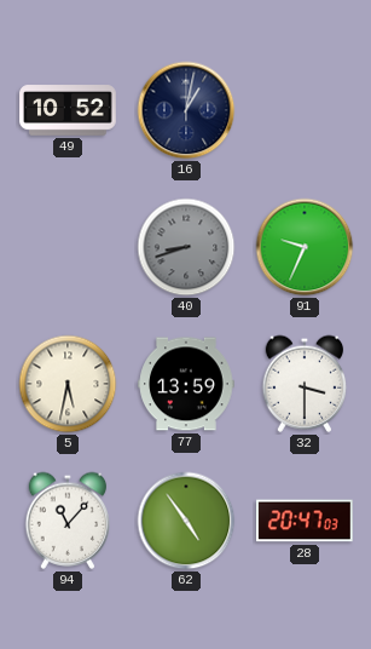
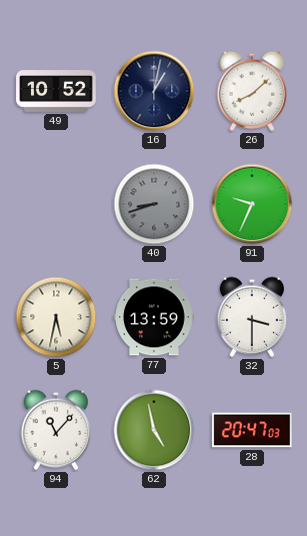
26: none -> 8:08
62: 4:54 -> 4:58
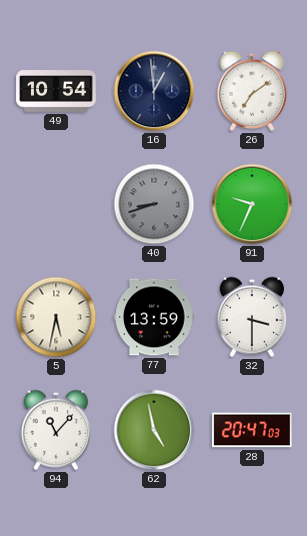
49: 10:52 -> 10:54
16: 1:02 -> 12:59
26: 8:08 -> 7:09
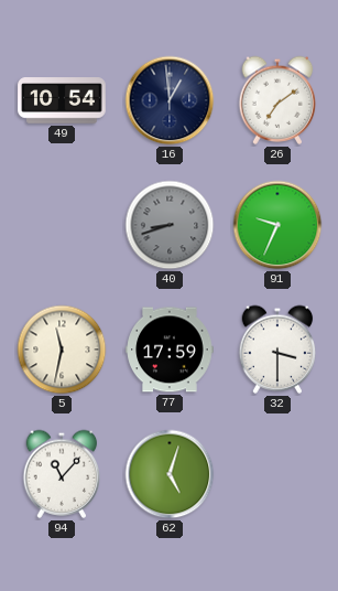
5: 5:32 -> 11:32
77: 13:59 -> 17:59
62: 4:58 -> 5:03
28: 20:47 -> none
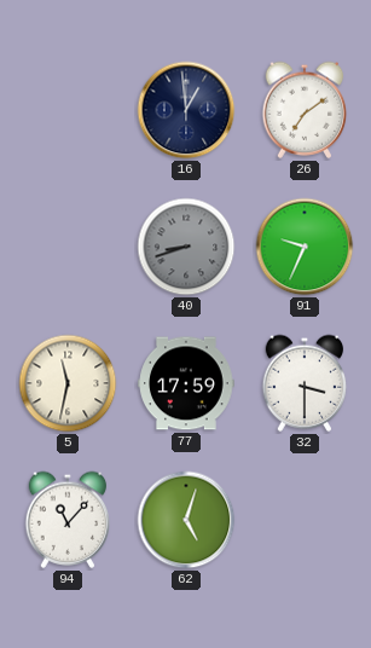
49: 10:54 -> none
